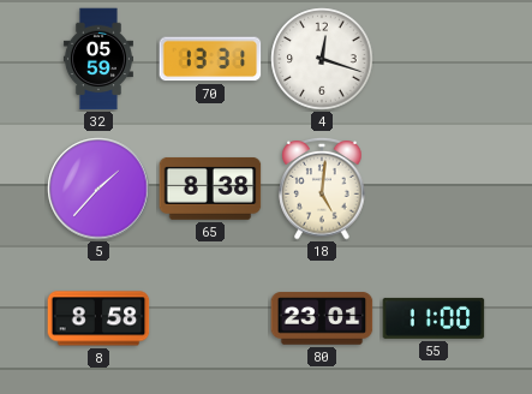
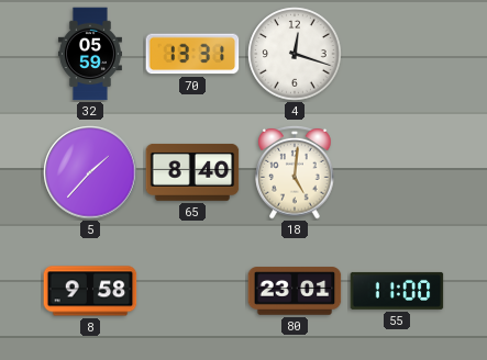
65: 8:38 -> 8:40
8: 8:58 -> 9:58
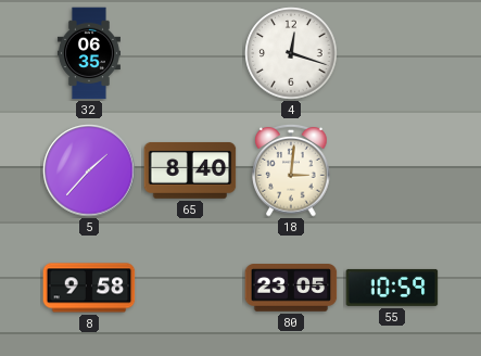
32: 05:59 -> 06:35
70: 13:31 -> none
18: 5:01 -> 3:01
80: 23:01 -> 23:05
55: 11:00 -> 10:59
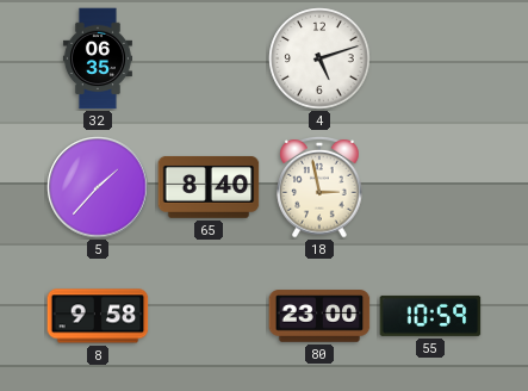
4: 12:18 -> 5:12
18: 3:01 -> 2:58
80: 23:05 -> 23:00
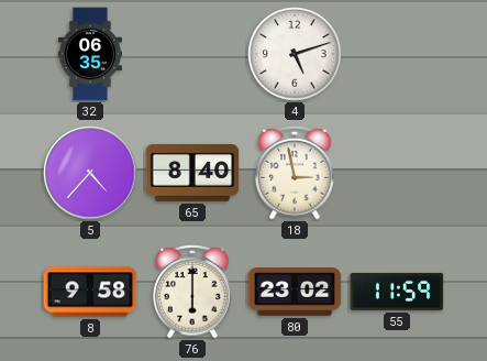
5: 1:37 -> 4:37
76: none -> 6:00
80: 23:00 -> 23:02
55: 10:59 -> 11:59
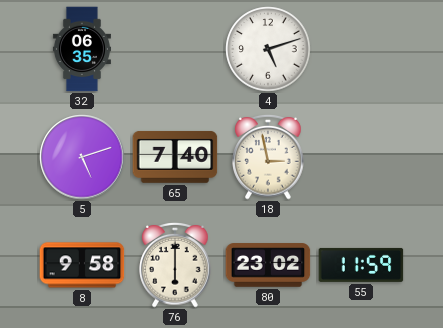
5: 4:37 -> 5:12
65: 8:40 -> 7:40
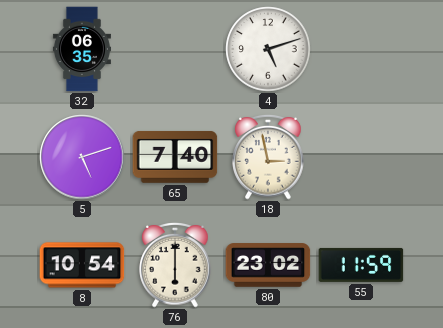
8: 9:58 -> 10:54
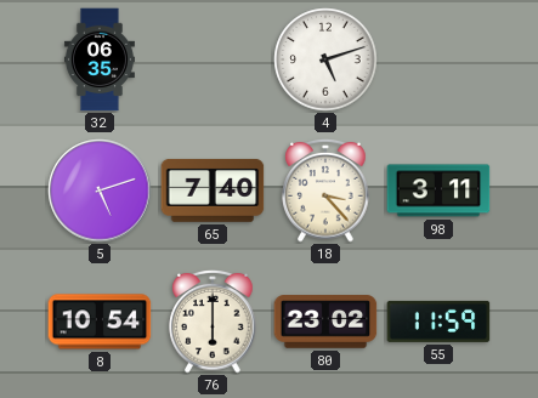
18: 2:58 -> 3:23
98: none -> 3:11
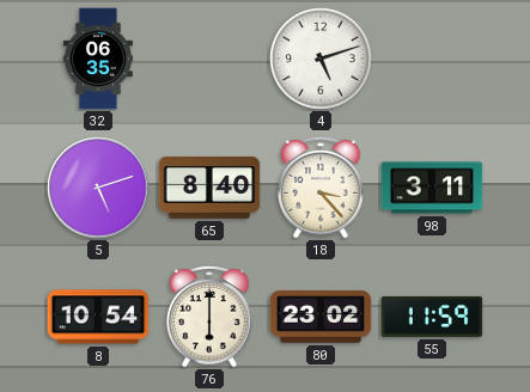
65: 7:40 -> 8:40
